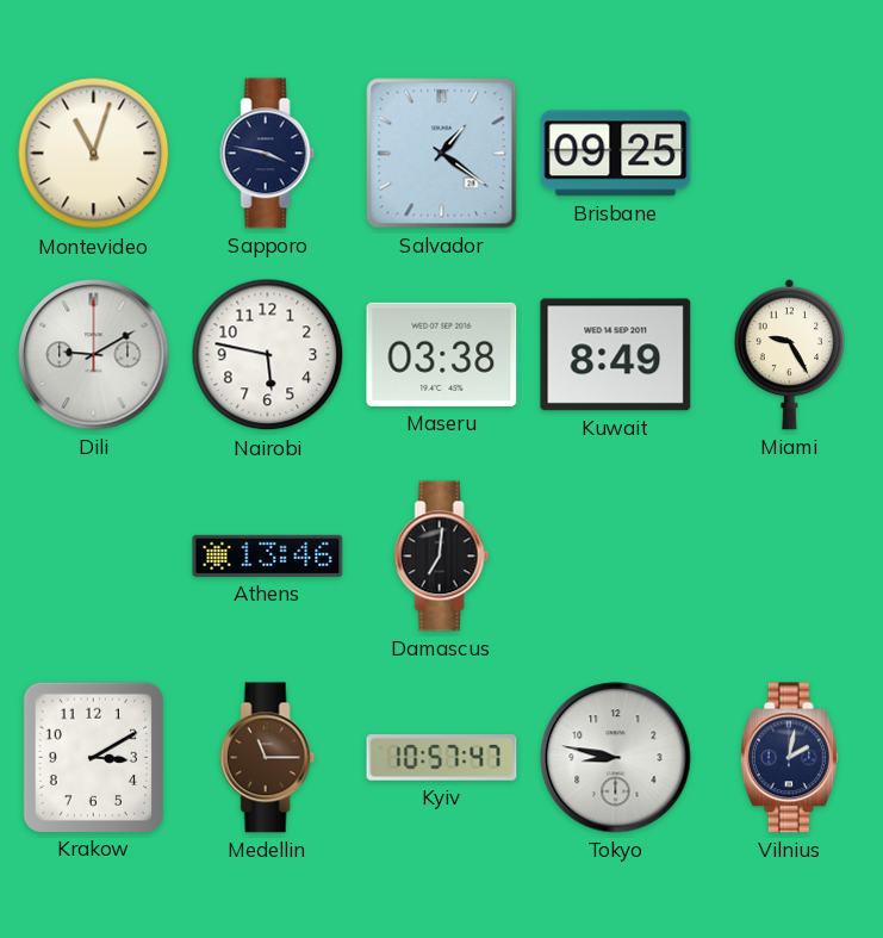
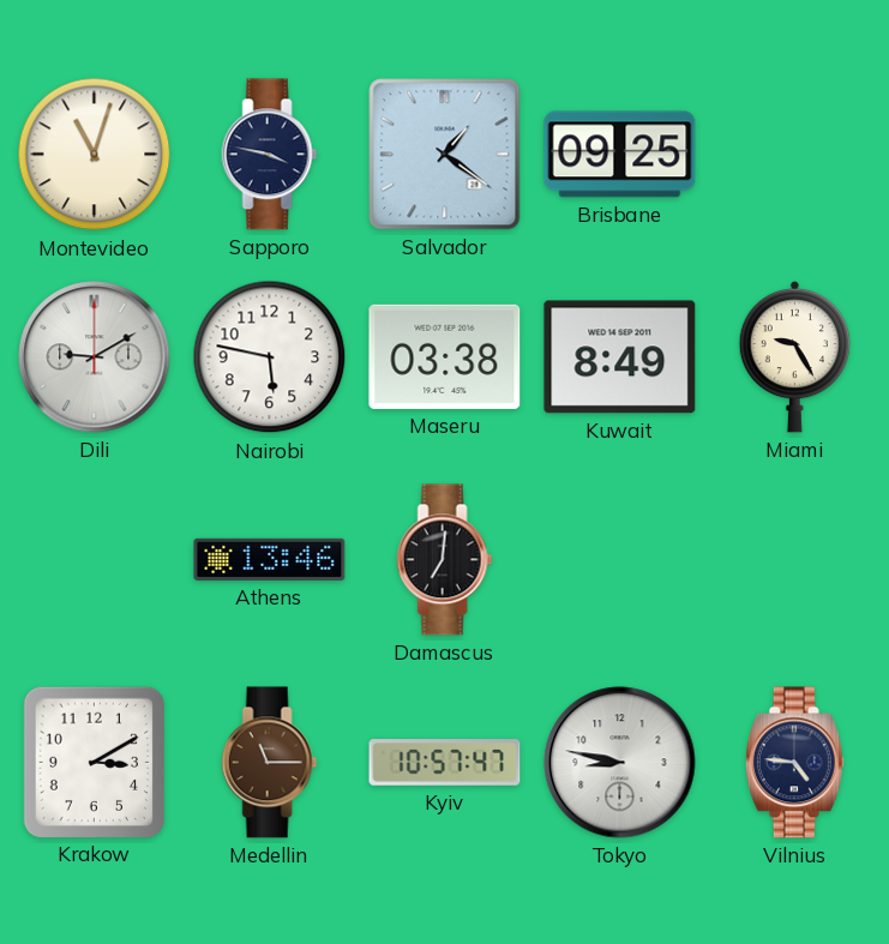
Vilnius: 2:02 -> 4:46
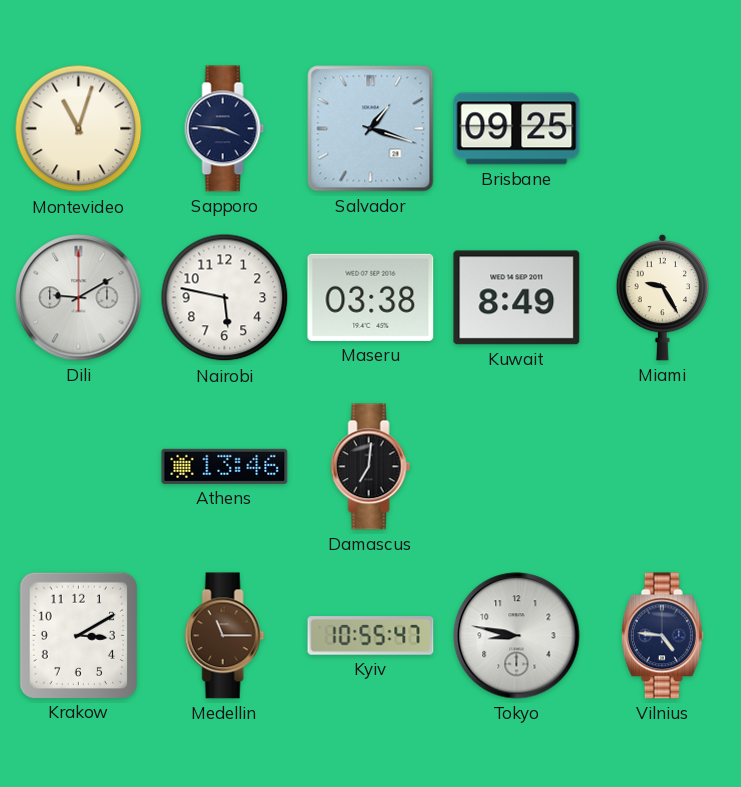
Sapporo: 3:47 -> 3:46
Salvador: 1:21 -> 1:18
Kyiv: 10:57 -> 10:55
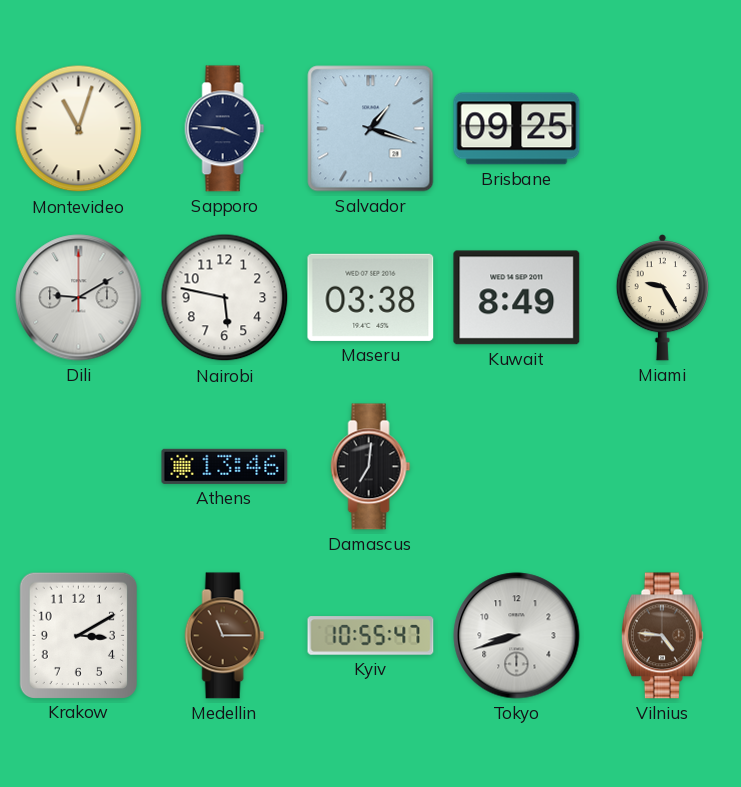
Tokyo: 8:47 -> 8:42
Vilnius dial: navy -> brown
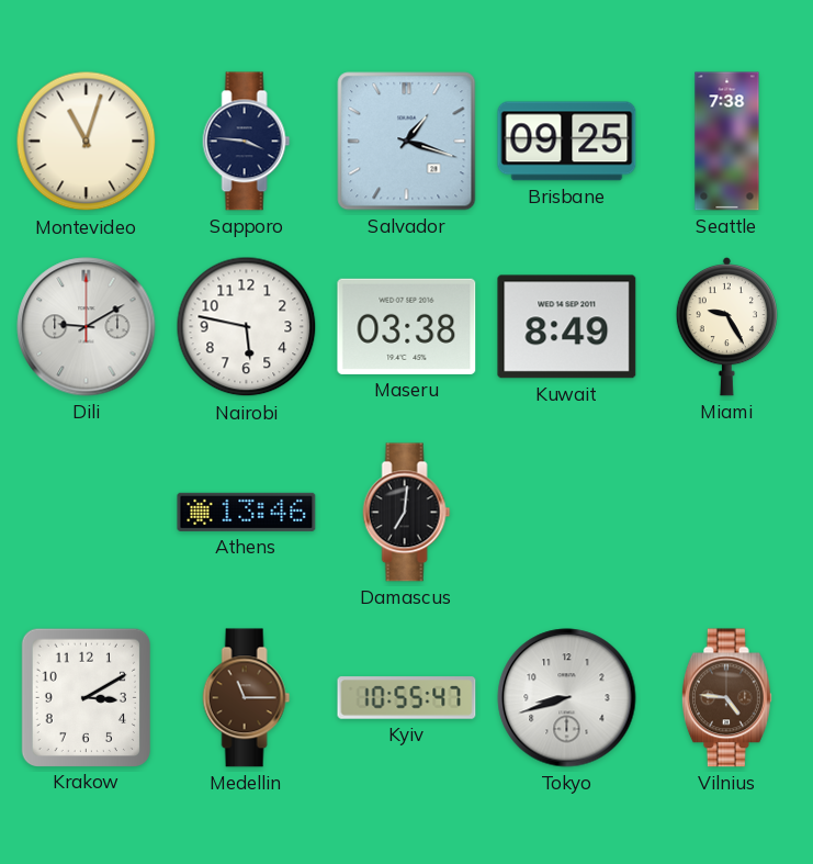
Seattle: none -> 7:38
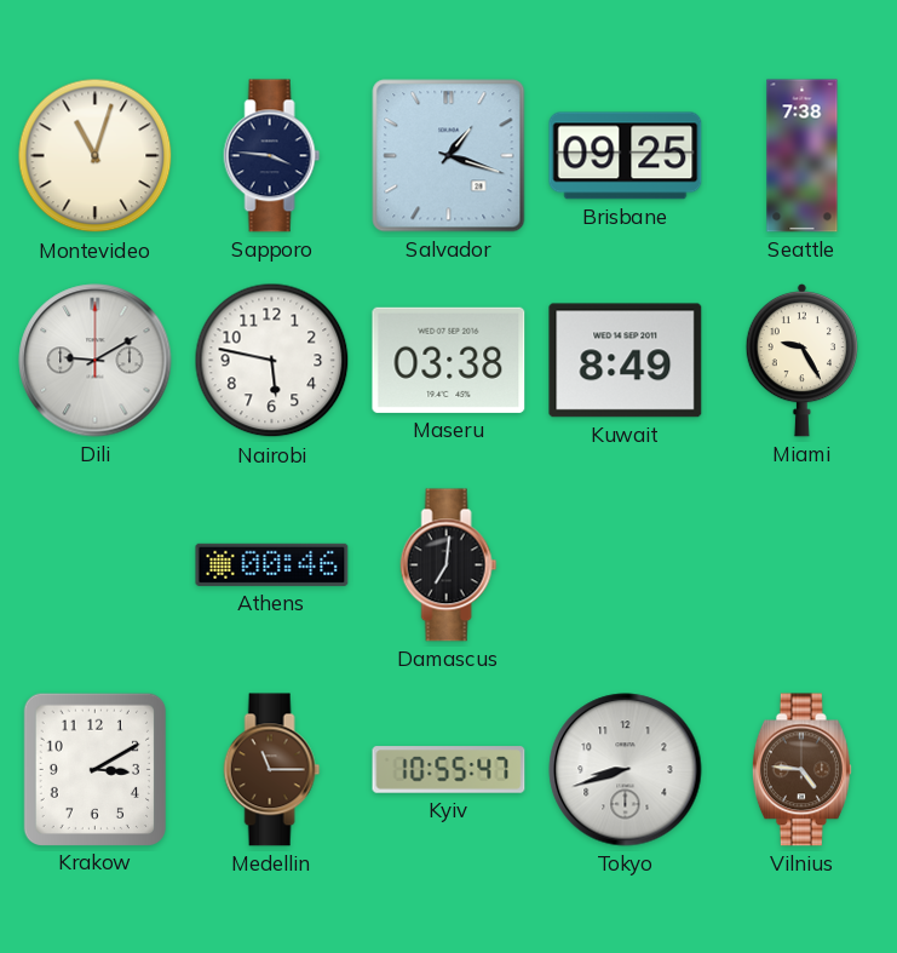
Athens: 13:46 -> 00:46
